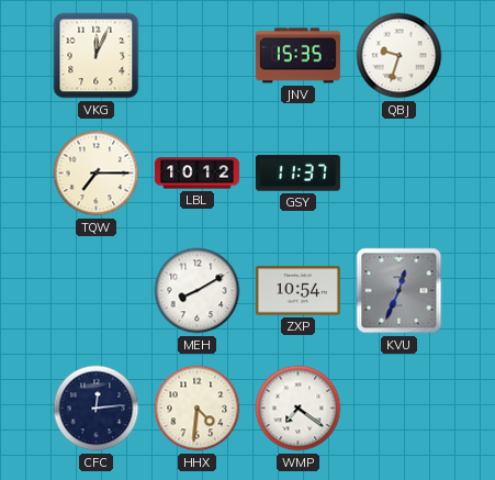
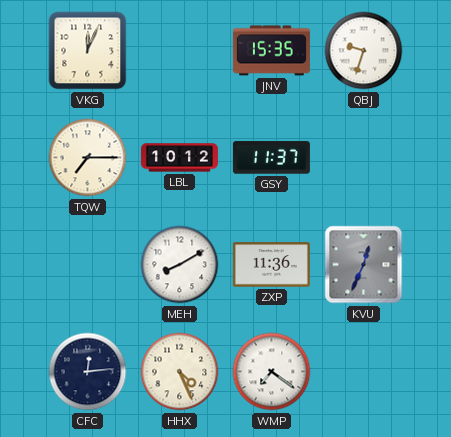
ZXP: 10:54 -> 11:36
HHX: 4:31 -> 4:26
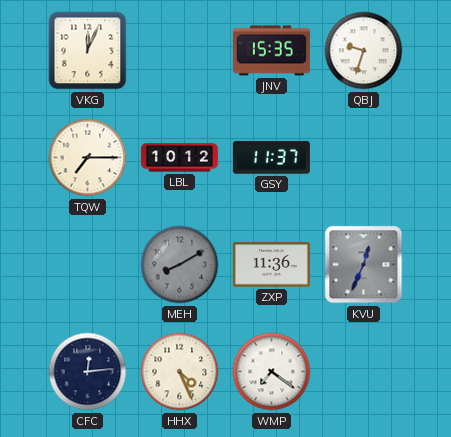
MEH dial: white -> grey
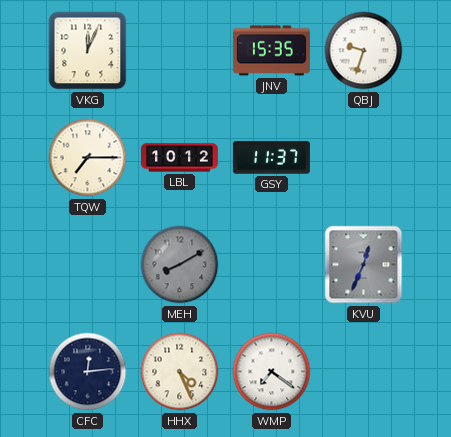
ZXP: 11:36 -> none
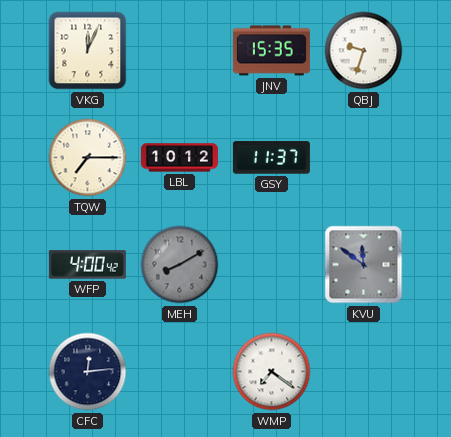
WFP: none -> 4:00
KVU: 12:34 -> 11:51
HHX: 4:26 -> none
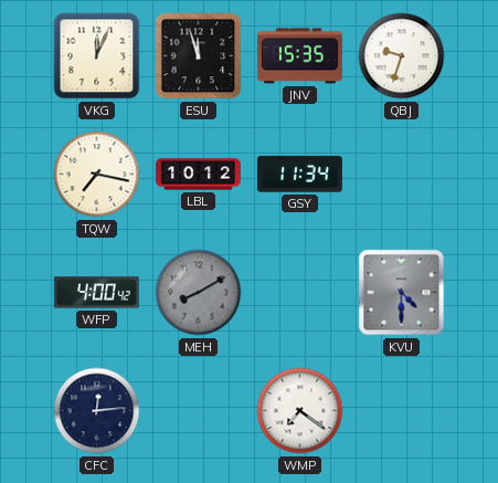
ESU: none -> 11:57
TQW: 7:15 -> 7:17
GSY: 11:37 -> 11:34
KVU: 11:51 -> 4:30
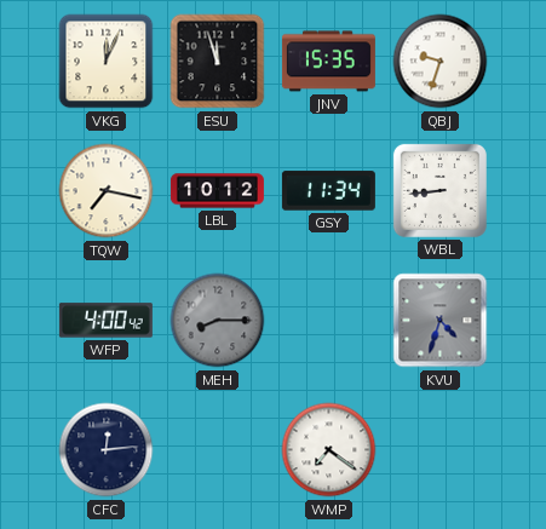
WBL: none -> 8:44
MEH: 8:10 -> 8:15
KVU: 4:30 -> 4:33
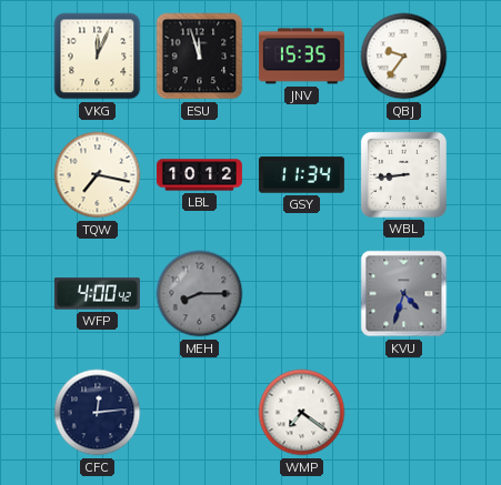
QBJ: 9:33 -> 9:36
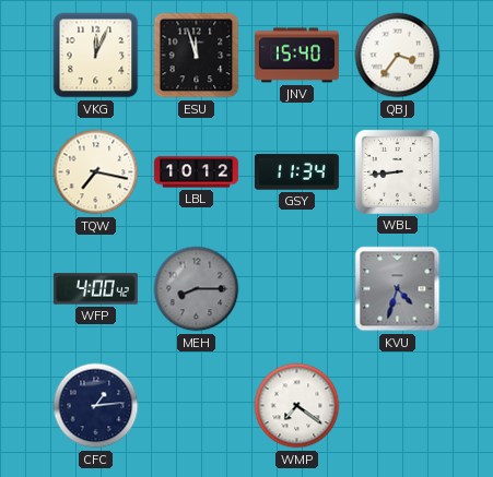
JNV: 15:35 -> 15:40
QBJ: 9:36 -> 3:36
CFC: 12:14 -> 1:14
